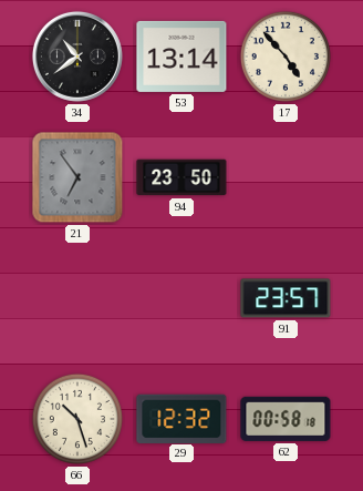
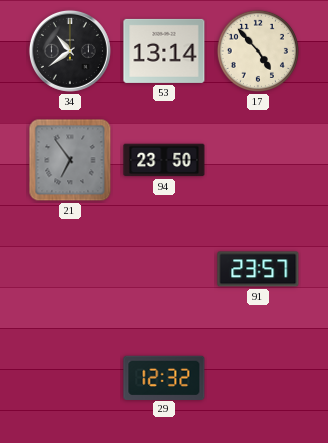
66: 10:27 -> none
62: 00:58 -> none
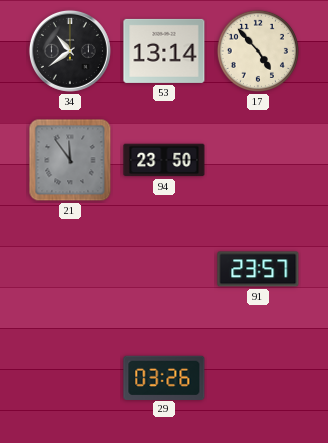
21: 6:54 -> 11:54
29: 12:32 -> 03:26
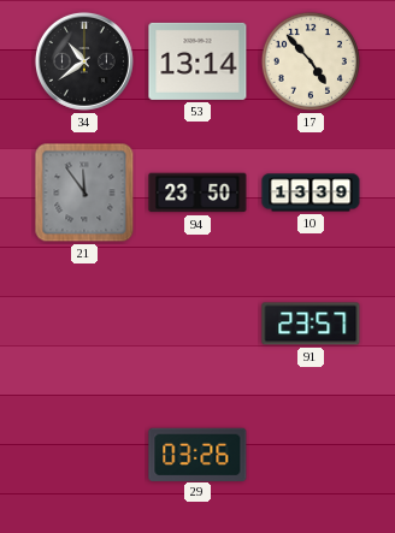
10: none -> 13:39
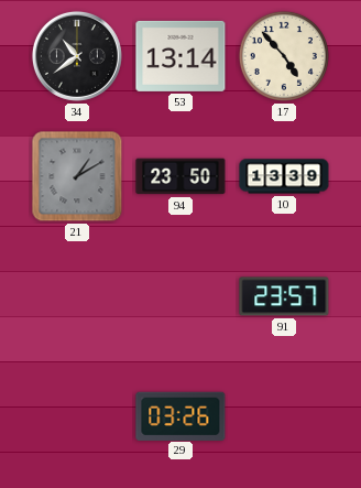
21: 11:54 -> 1:10
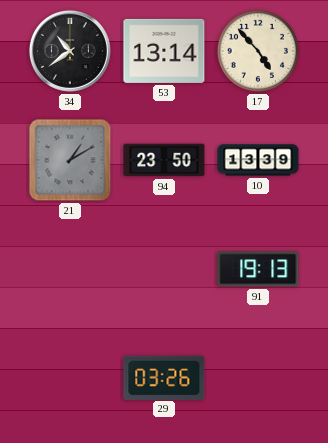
91: 23:57 -> 19:13
